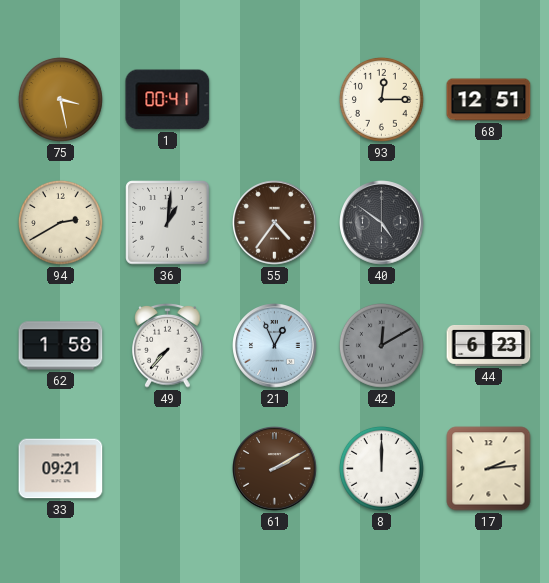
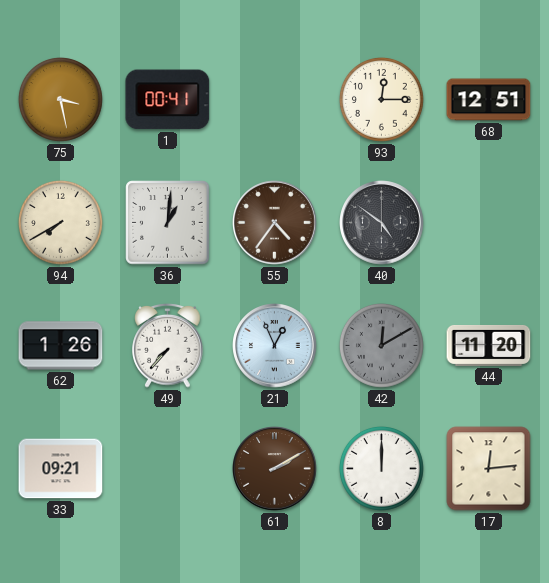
94: 2:40 -> 7:40
62: 1:58 -> 1:26
44: 6:23 -> 11:20
17: 2:14 -> 12:14
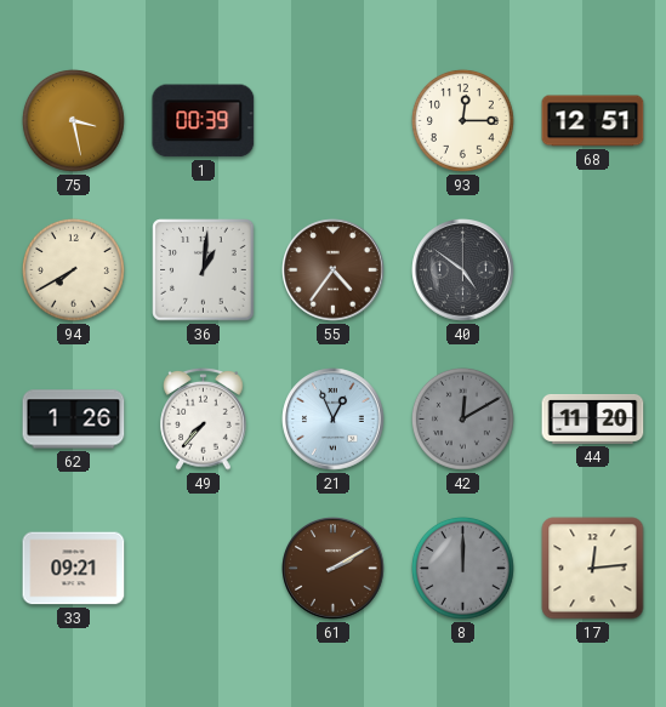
1: 00:41 -> 00:39
8 dial: white -> grey
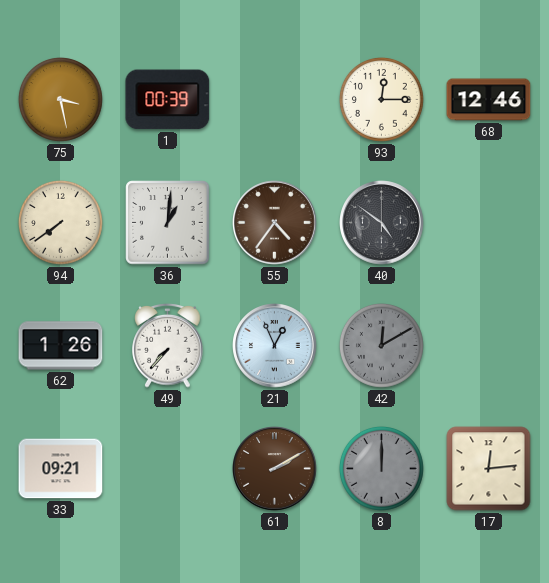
68: 12:51 -> 12:46
94: 7:40 -> 7:39
44: 11:20 -> none
